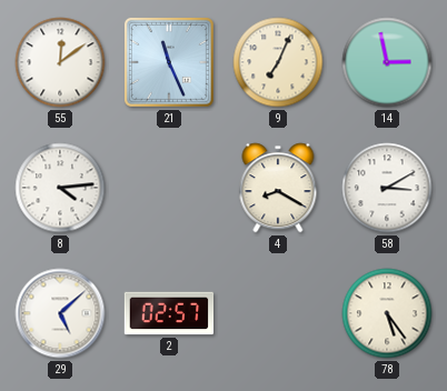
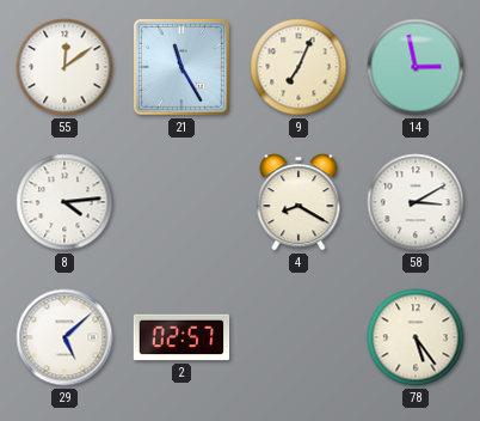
21: 11:26 -> 11:25
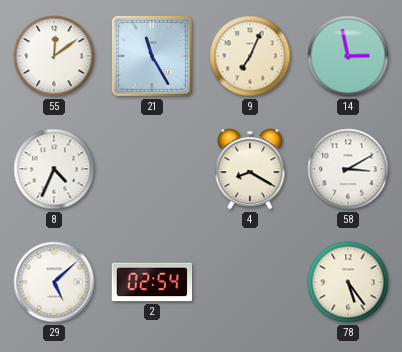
8: 4:14 -> 4:34
2: 02:57 -> 02:54
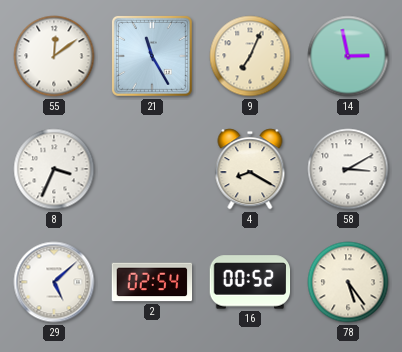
8: 4:34 -> 3:34
16: none -> 00:52
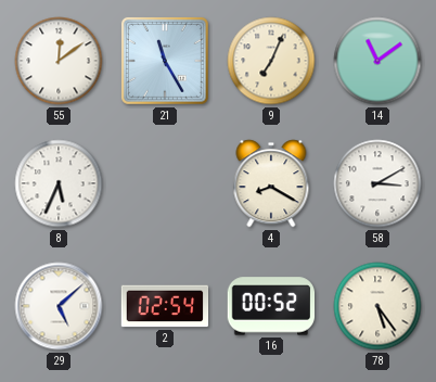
14: 2:58 -> 11:09
8: 3:34 -> 5:34
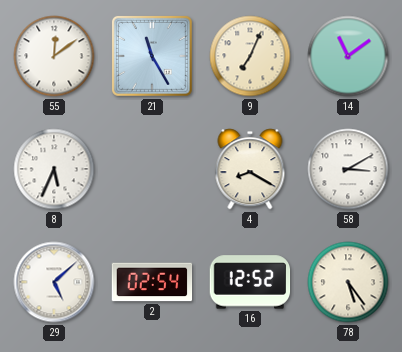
16: 00:52 -> 12:52
